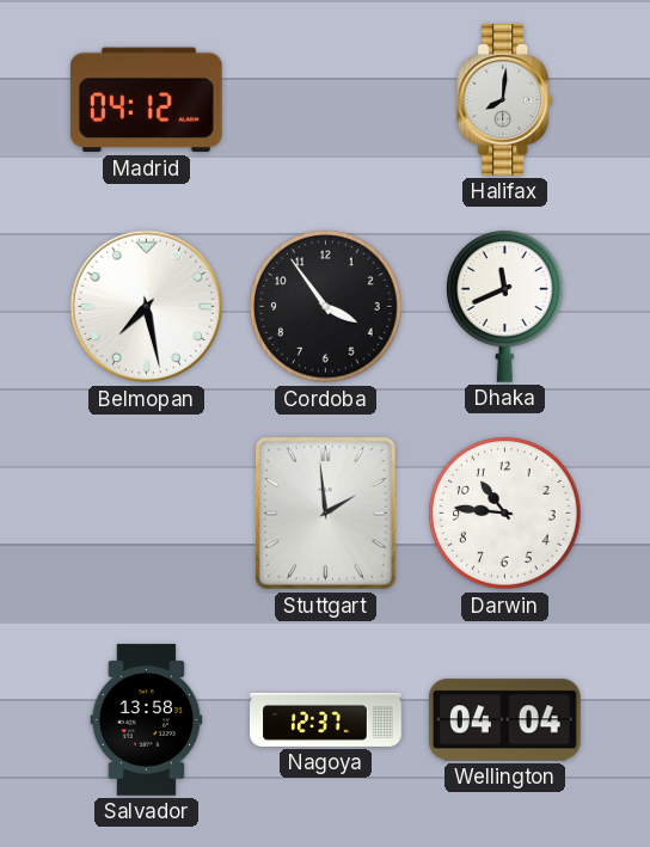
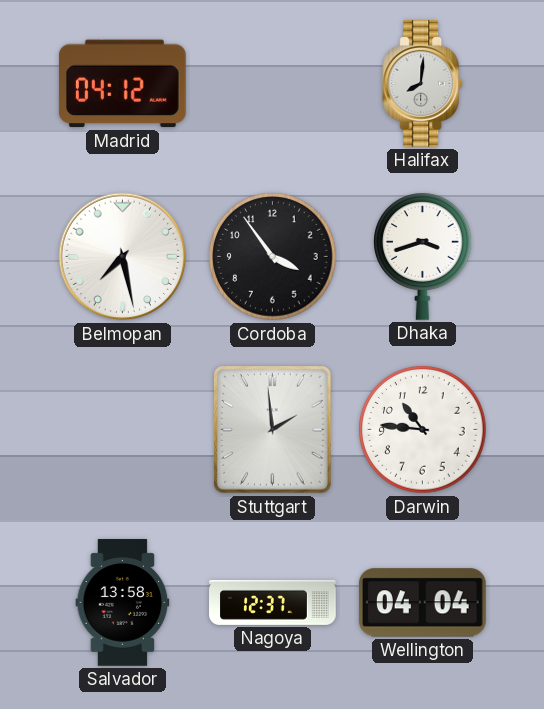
Dhaka: 11:41 -> 3:42
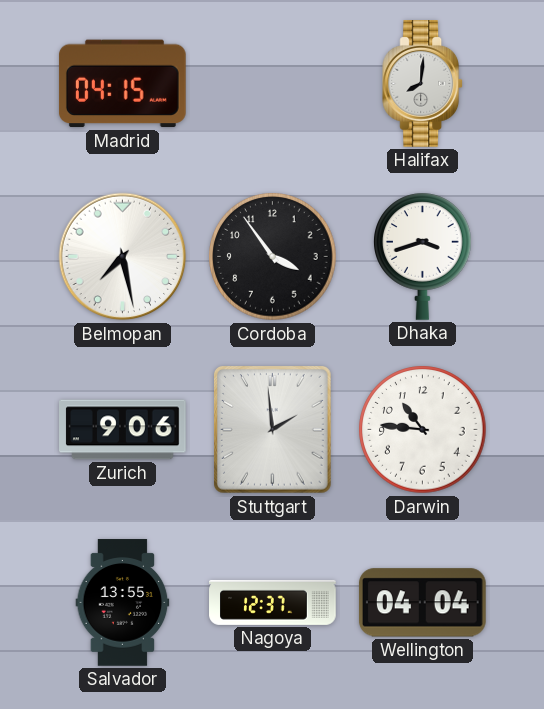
Madrid: 04:12 -> 04:15
Zurich: none -> 9:06
Salvador: 13:58 -> 13:55
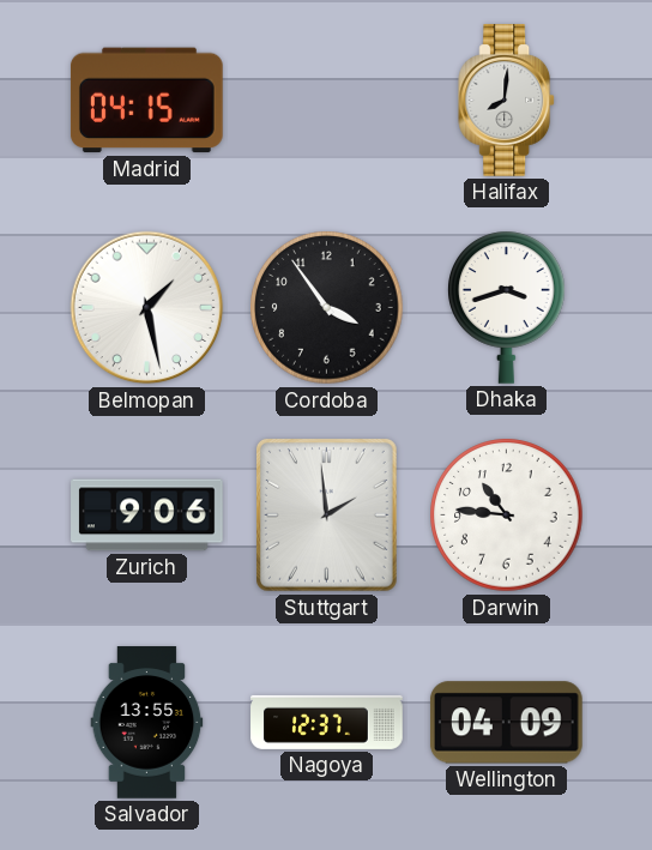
Belmopan: 7:28 -> 1:28
Wellington: 04:04 -> 04:09
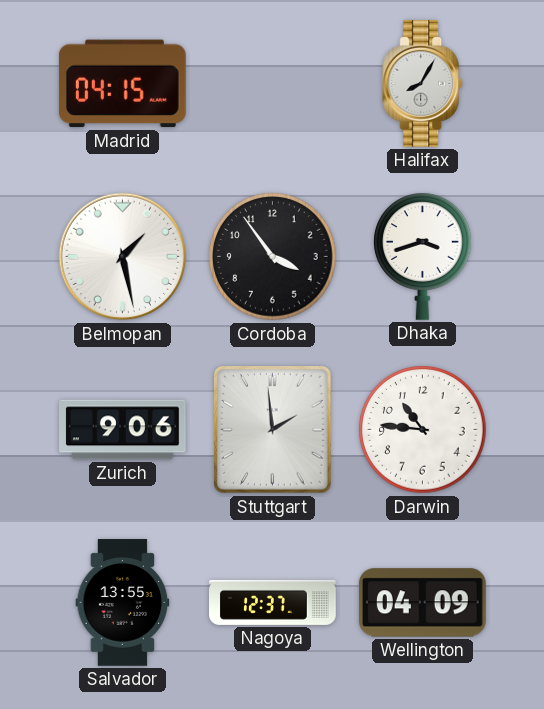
Halifax: 8:01 -> 8:05
